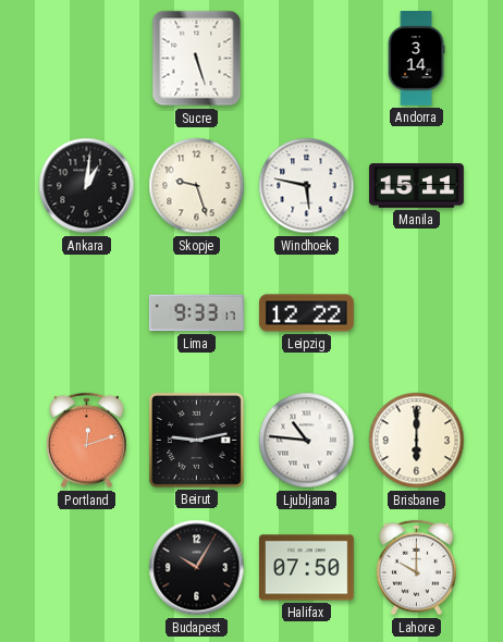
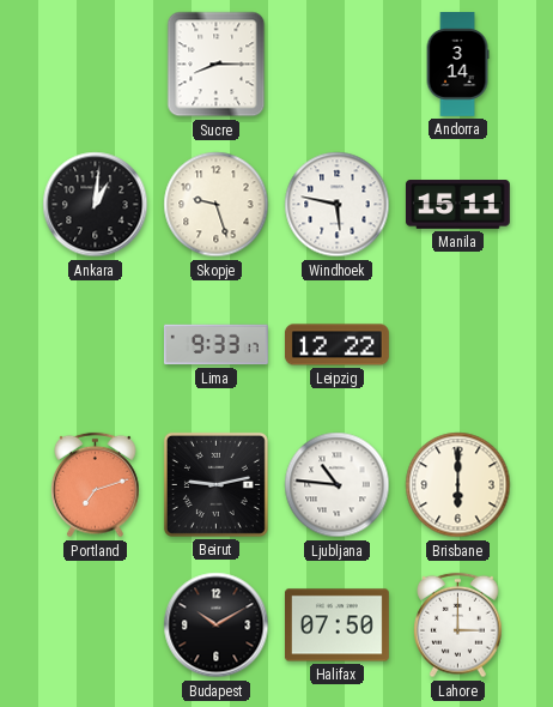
Sucre: 5:27 -> 8:15
Portland: 12:12 -> 7:12
Budapest: 10:05 -> 10:10
Lahore: 10:00 -> 3:00
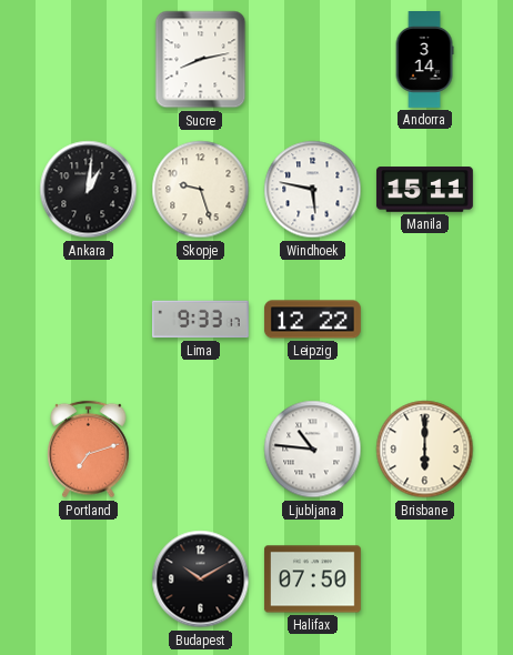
Sucre: 8:15 -> 8:13
Beirut: 9:13 -> none
Lahore: 3:00 -> none
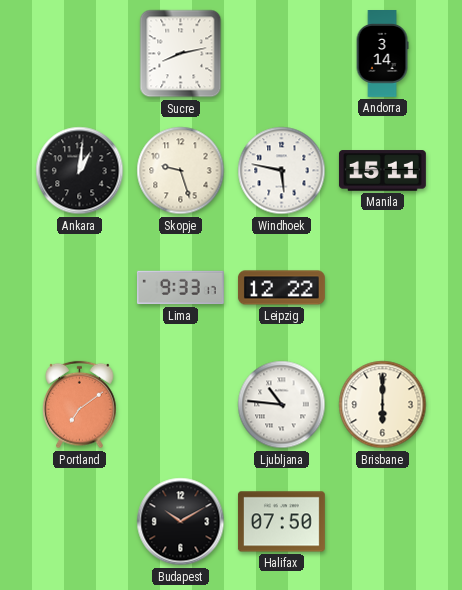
Portland: 7:12 -> 7:09
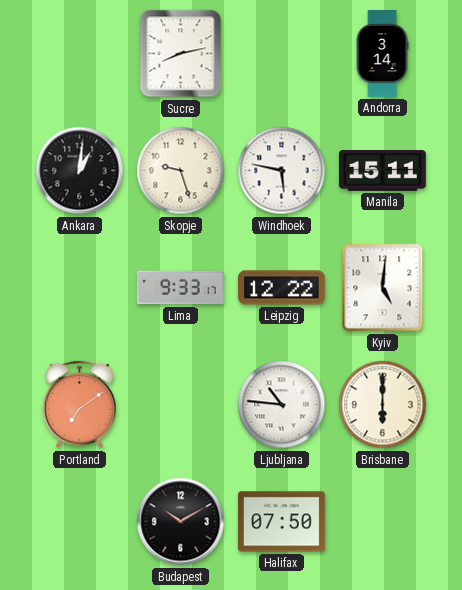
Kyiv: none -> 5:01
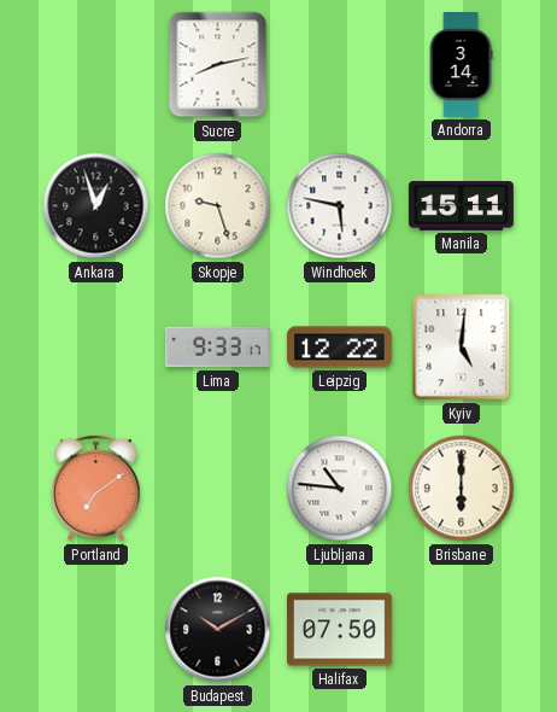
Ankara: 1:01 -> 12:57
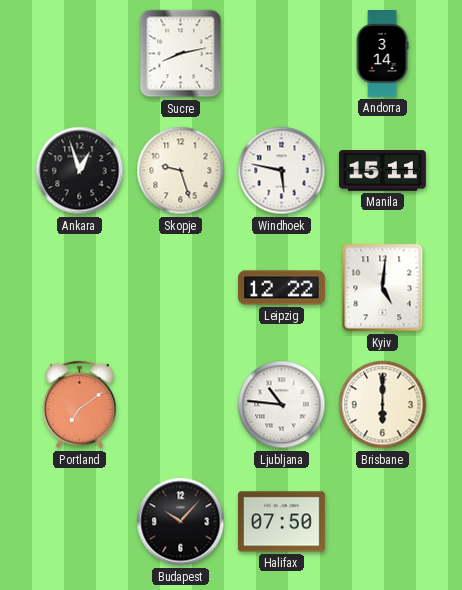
Lima: 9:33 -> none
Budapest: 10:10 -> 10:07
